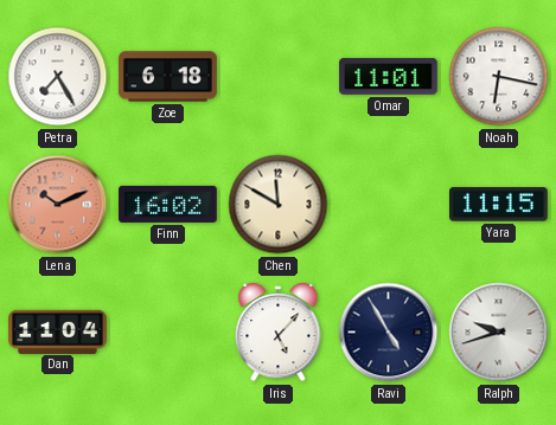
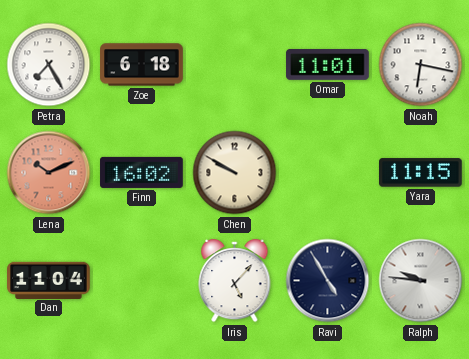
Chen: 11:50 -> 9:50
Ralph: 9:42 -> 9:46
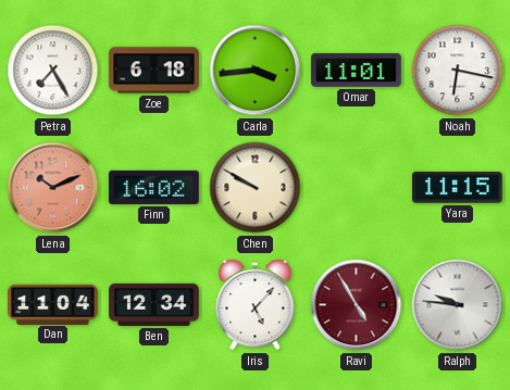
Carla: none -> 3:44
Ben: none -> 12:34
Ravi dial: navy -> burgundy
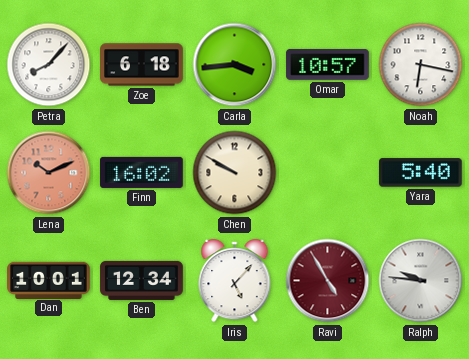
Petra: 7:25 -> 8:07
Omar: 11:01 -> 10:57
Yara: 11:15 -> 5:40
Dan: 11:04 -> 10:01
